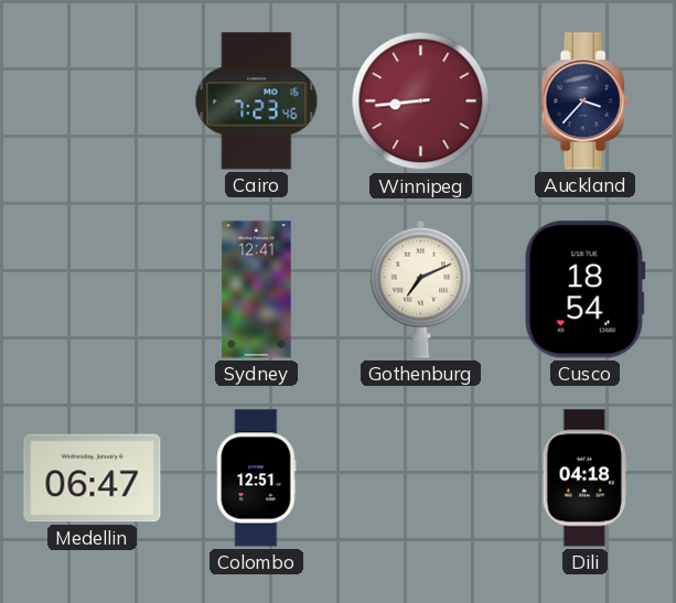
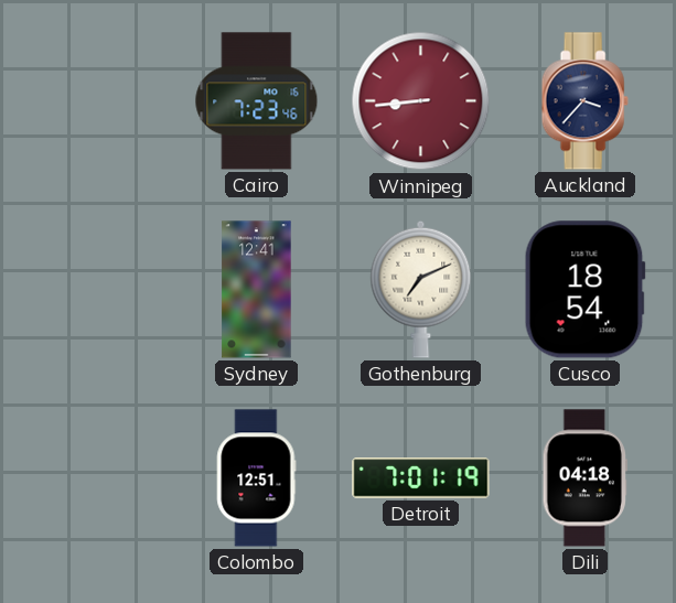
Medellin: 06:47 -> none
Detroit: none -> 7:01
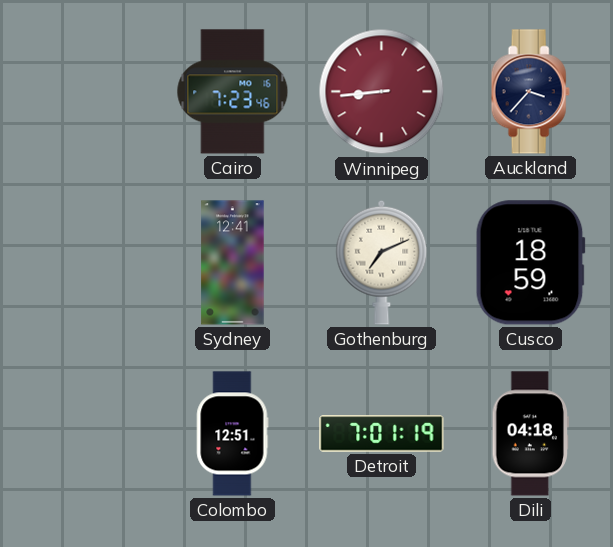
Cusco: 18:54 -> 18:59
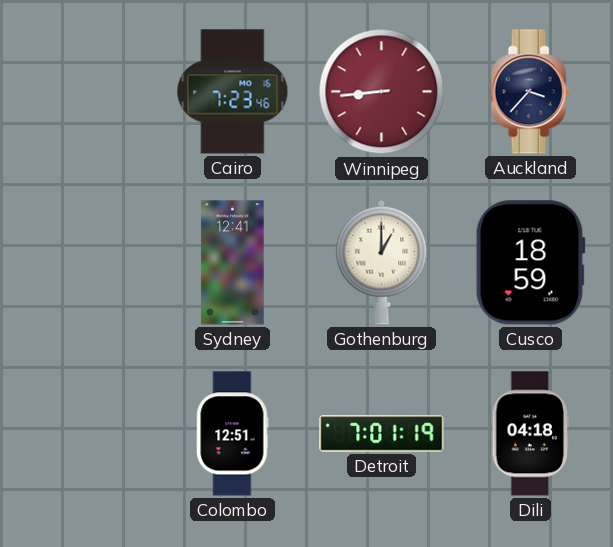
Gothenburg: 7:11 -> 1:00
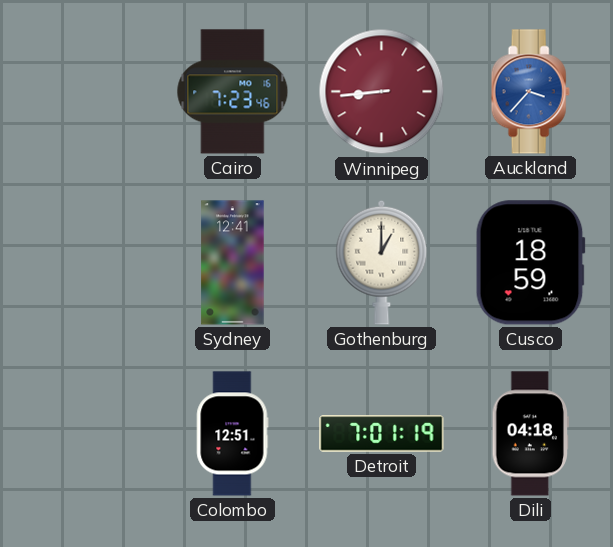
Auckland dial: navy -> blue
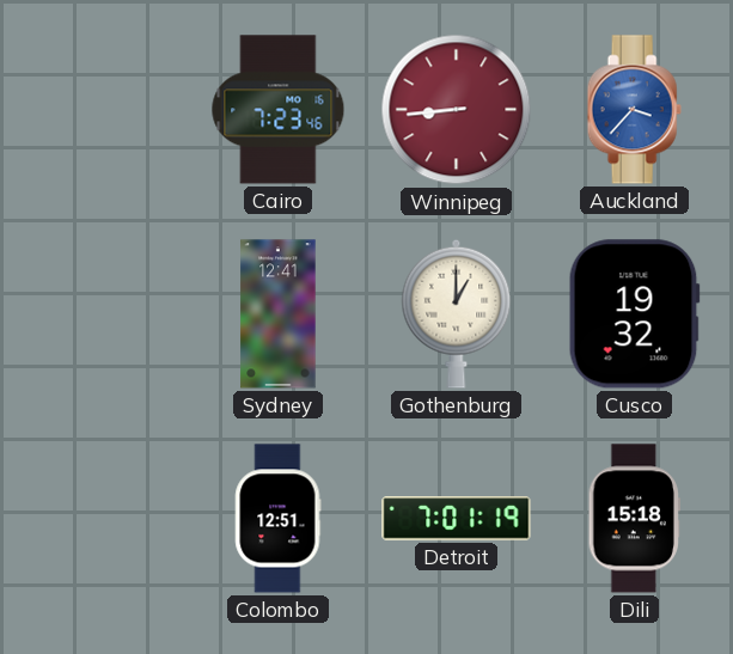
Cusco: 18:59 -> 19:32
Dili: 04:18 -> 15:18
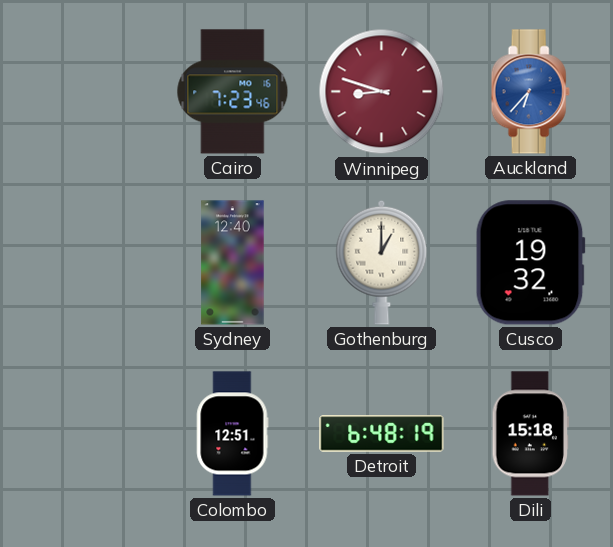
Winnipeg: 8:44 -> 8:48
Auckland: 3:37 -> 6:37
Sydney: 12:41 -> 12:40
Detroit: 7:01 -> 6:48
